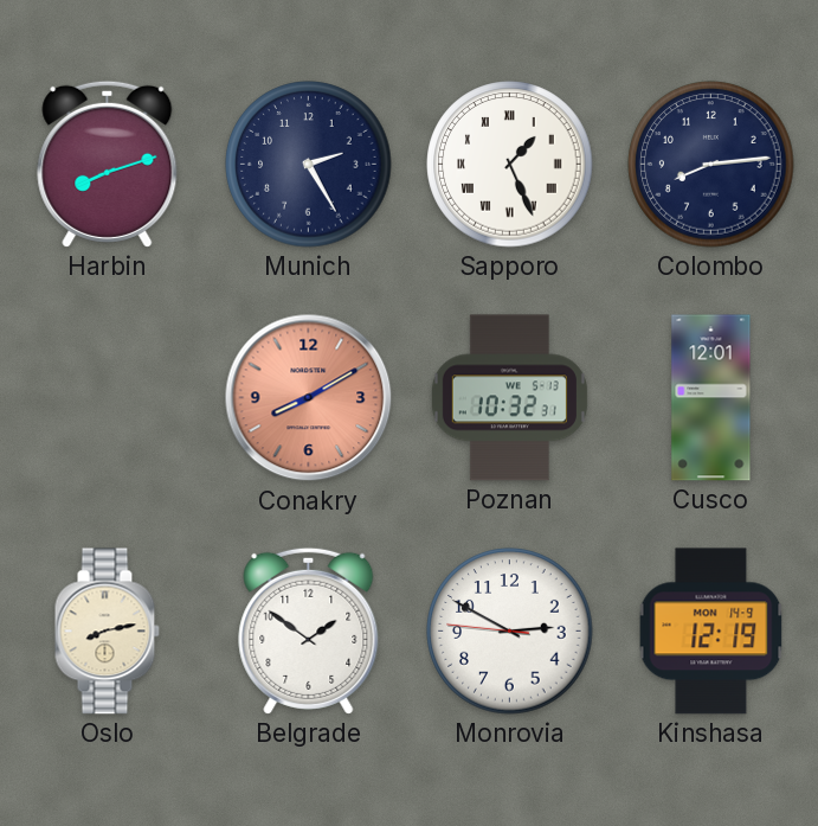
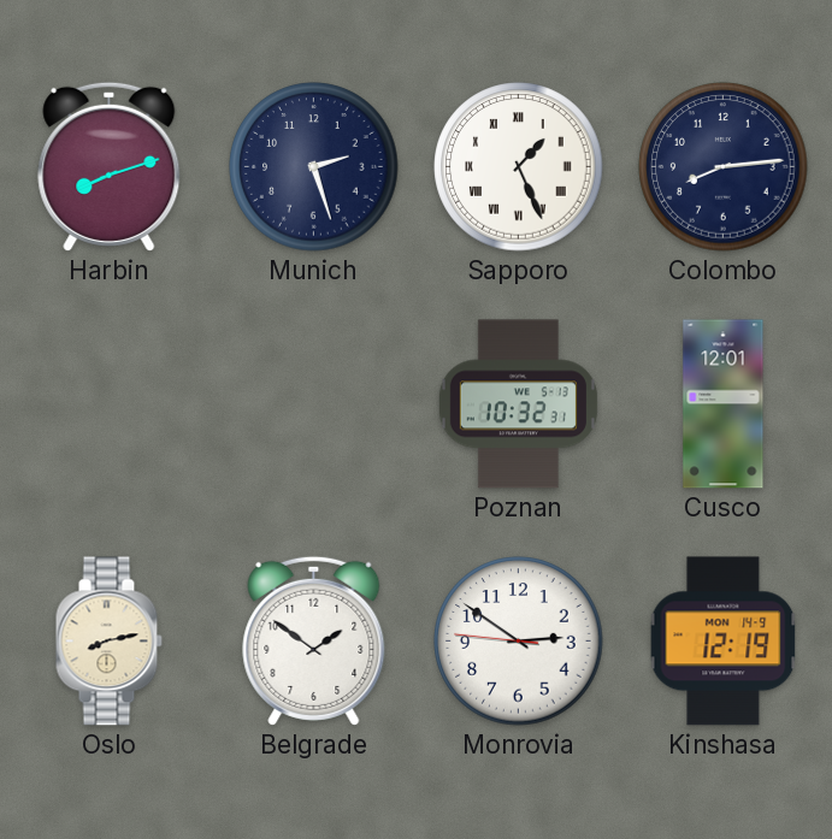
Munich: 2:25 -> 2:27
Conakry: 8:10 -> none
Monrovia: 2:49 -> 2:50
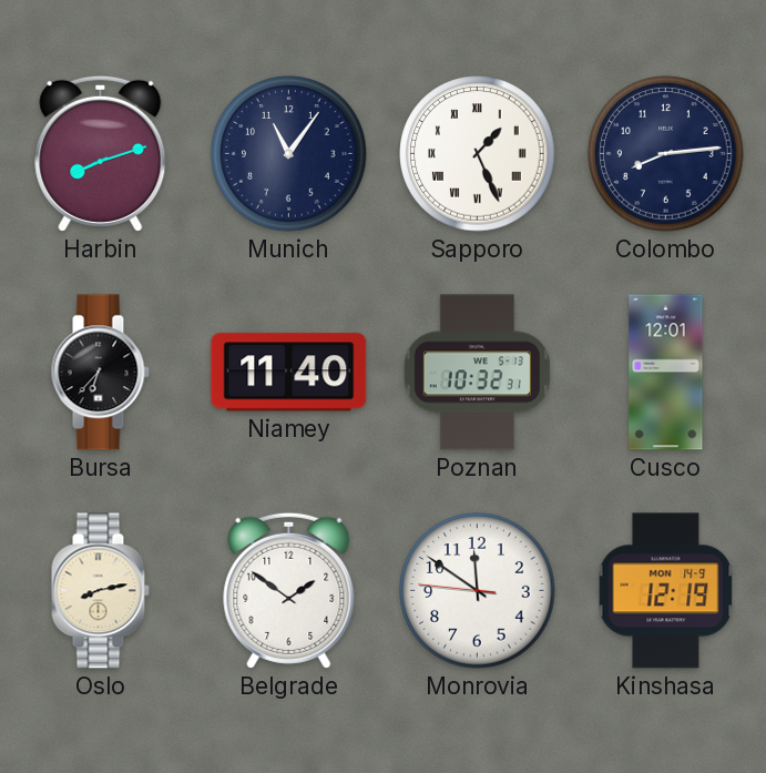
Munich: 2:27 -> 11:06
Bursa: none -> 6:37
Niamey: none -> 11:40
Monrovia: 2:50 -> 11:50
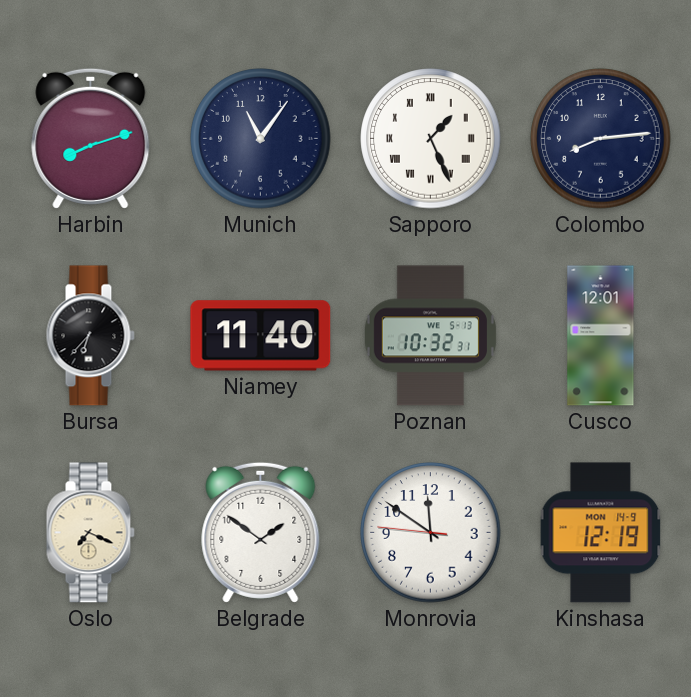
Oslo: 8:13 -> 7:19
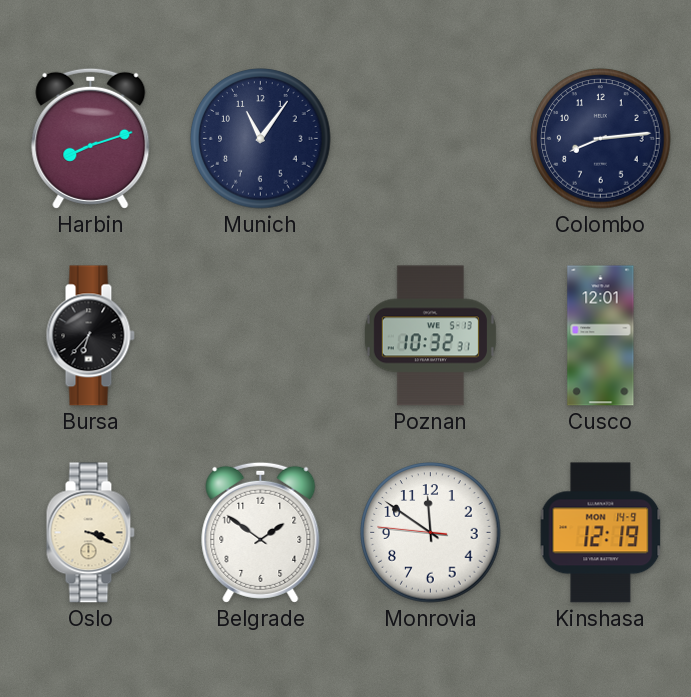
Sapporo: 1:26 -> none
Niamey: 11:40 -> none
Oslo: 7:19 -> 3:19
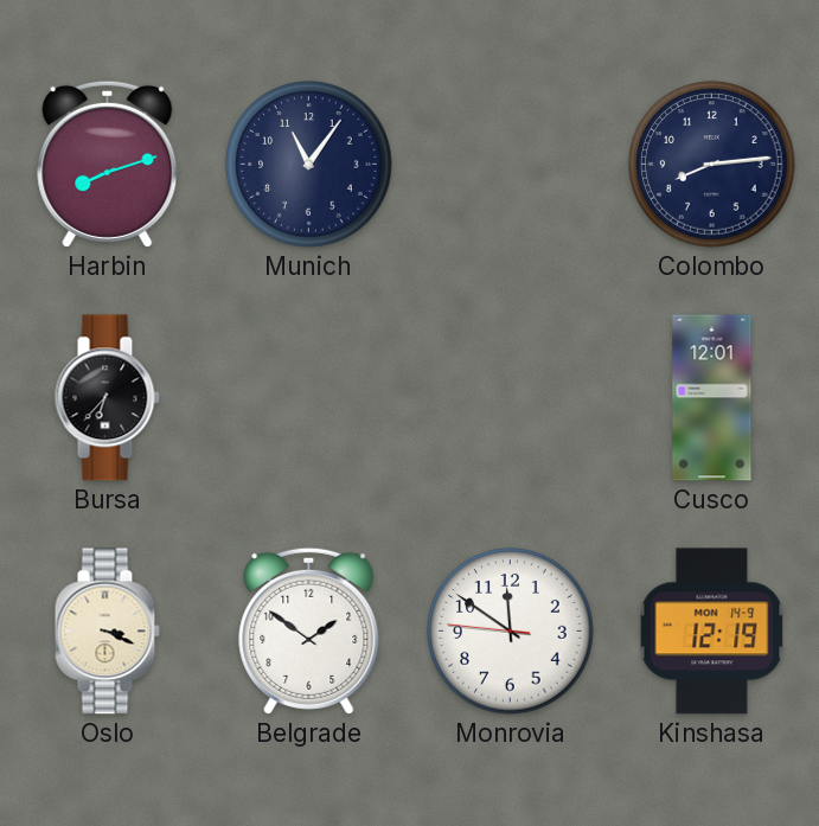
Poznan: 10:32 -> none
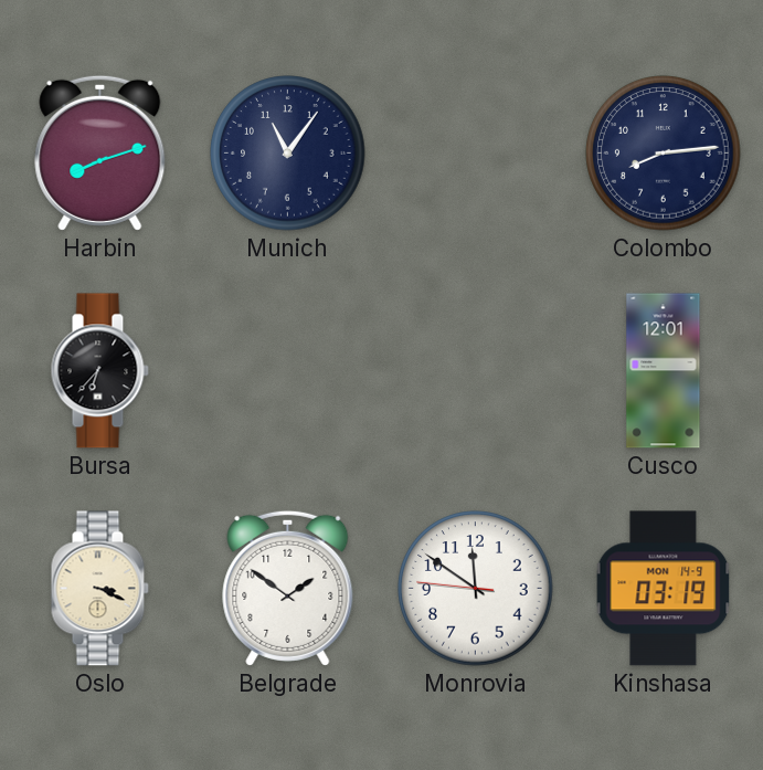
Kinshasa: 12:19 -> 03:19
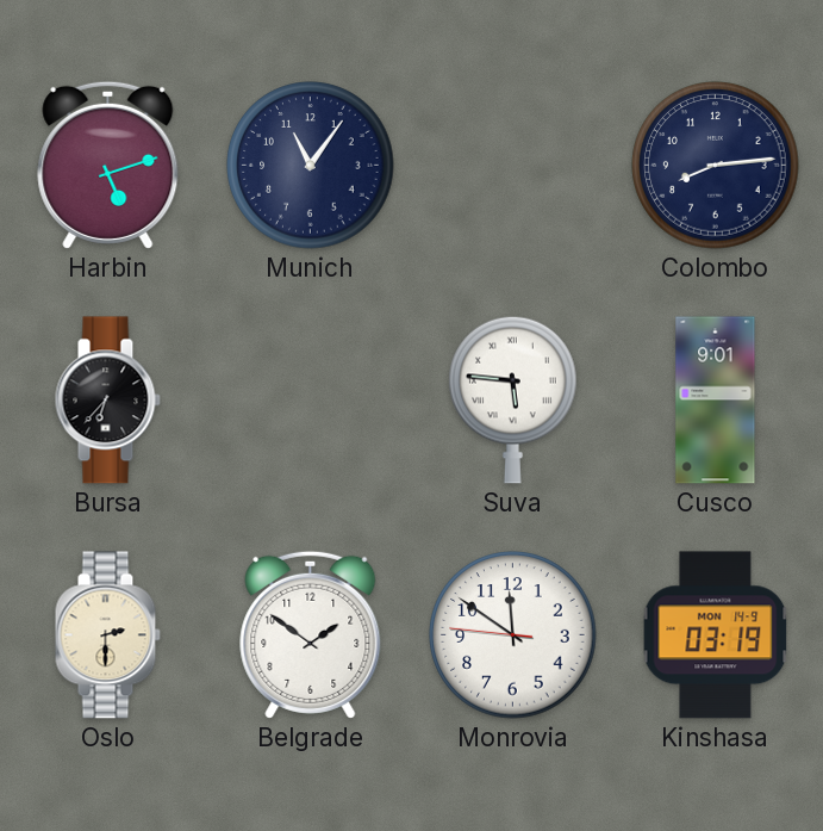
Harbin: 8:12 -> 5:12
Suva: none -> 5:46
Cusco: 12:01 -> 9:01
Oslo: 3:19 -> 2:30
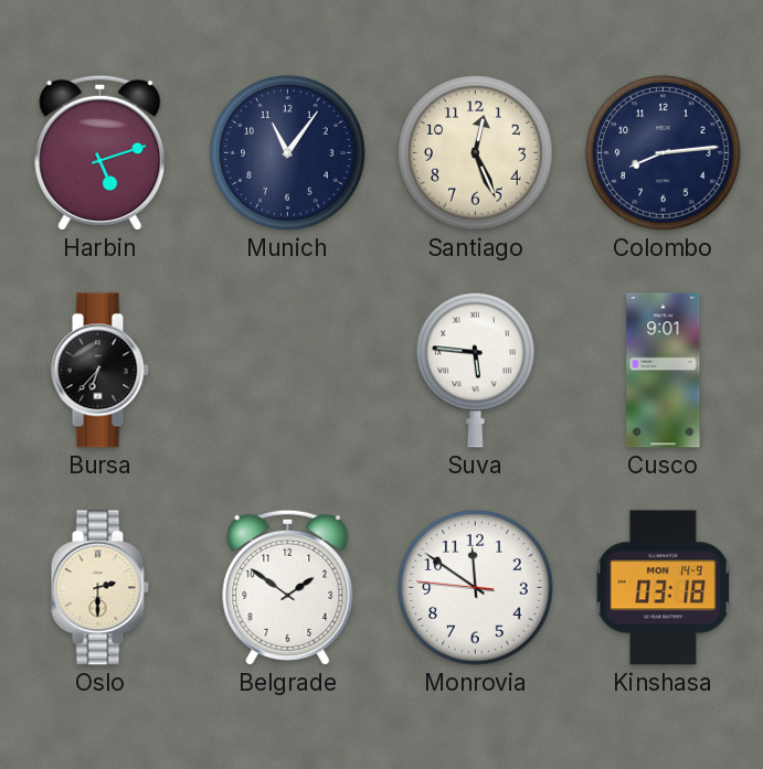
Santiago: none -> 12:26
Kinshasa: 03:19 -> 03:18
